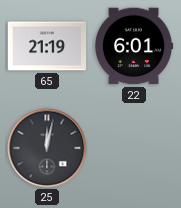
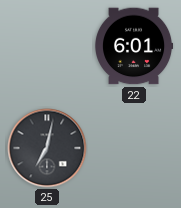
65: 21:19 -> none
25: 12:02 -> 7:02
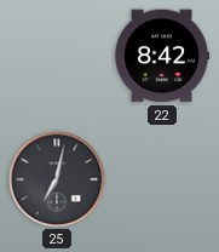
22: 6:01 -> 8:42
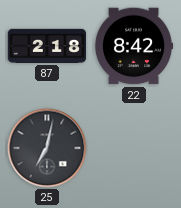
87: none -> 2:18
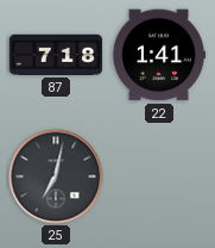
87: 2:18 -> 7:18
22: 8:42 -> 1:41
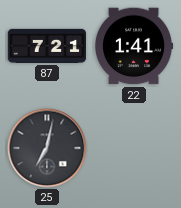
87: 7:18 -> 7:21
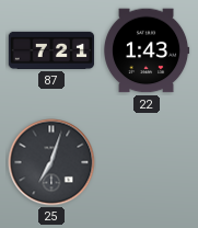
22: 1:41 -> 1:43
25: 7:02 -> 7:03
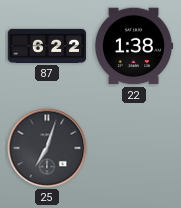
87: 7:21 -> 6:22
22: 1:43 -> 1:38
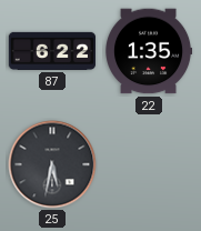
22: 1:38 -> 1:35
25: 7:03 -> 5:32
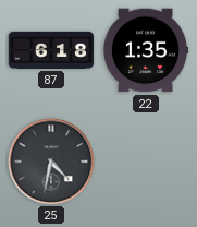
87: 6:22 -> 6:18
25: 5:32 -> 4:32
